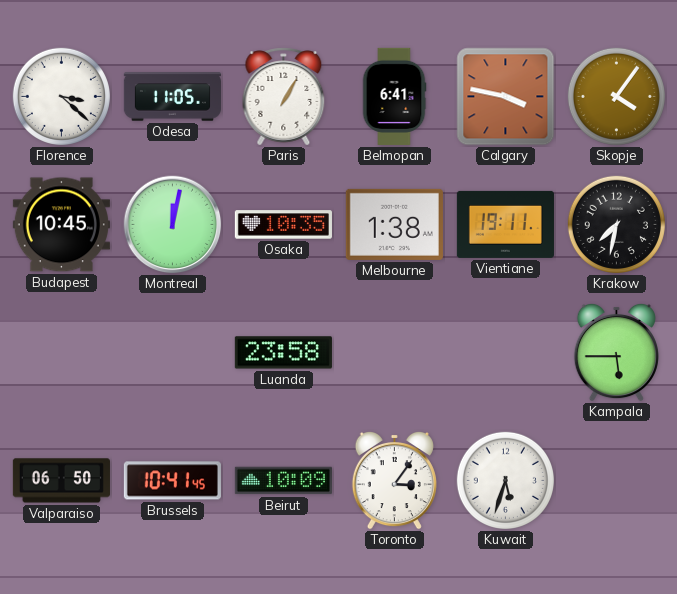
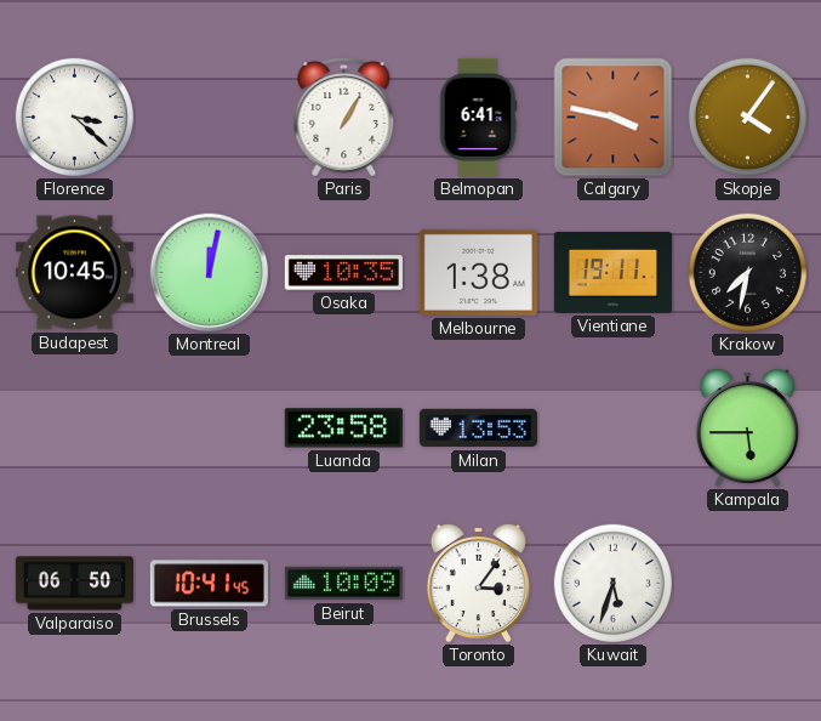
Odesa: 11:05 -> none
Milan: none -> 13:53
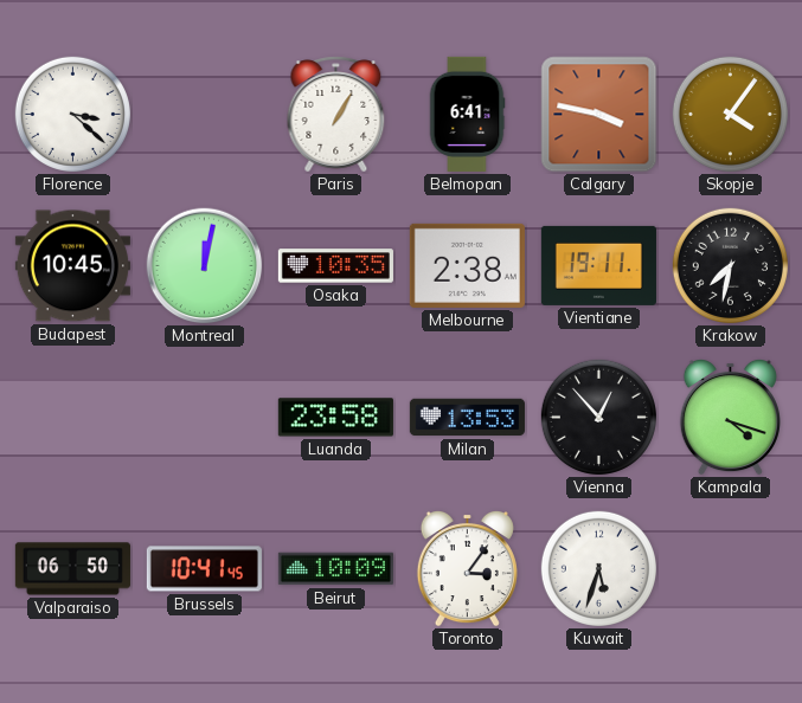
Melbourne: 1:38 -> 2:38
Vienna: none -> 12:53
Kampala: 5:45 -> 4:18
